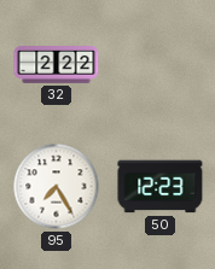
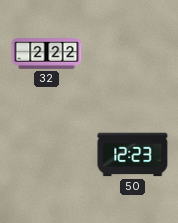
95: 7:25 -> none
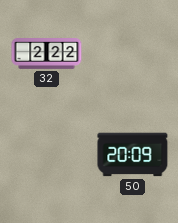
50: 12:23 -> 20:09
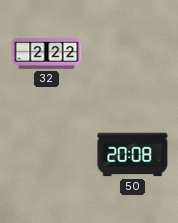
50: 20:09 -> 20:08
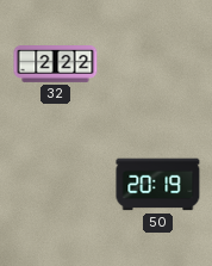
50: 20:08 -> 20:19
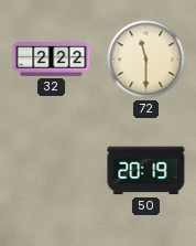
72: none -> 11:30
